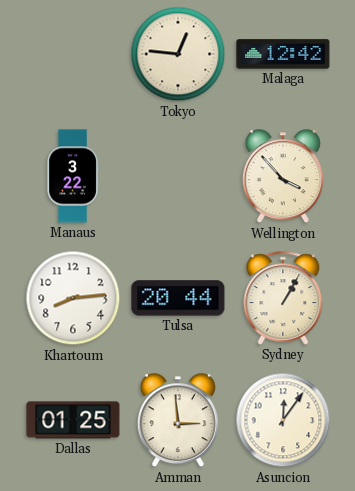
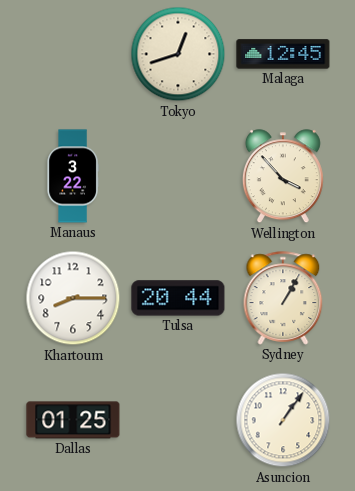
Tokyo: 12:46 -> 12:42
Malaga: 12:42 -> 12:45
Khartoum: 8:14 -> 8:15
Amman: 2:59 -> none
Asuncion: 12:06 -> 1:06
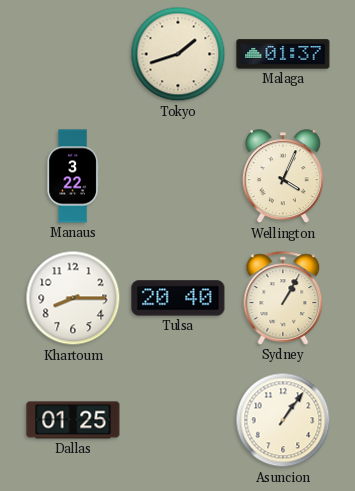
Tokyo: 12:42 -> 1:42
Malaga: 12:45 -> 01:37
Wellington: 3:53 -> 4:04
Tulsa: 20:44 -> 20:40
